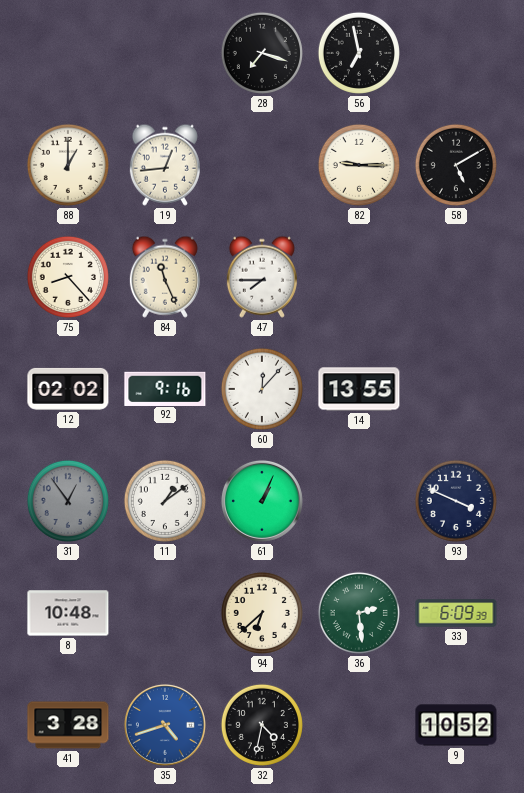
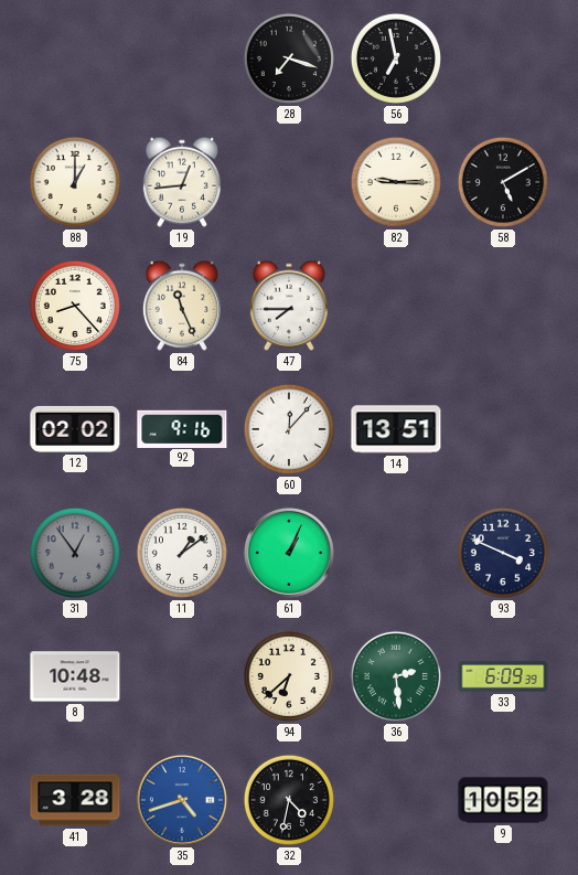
14: 13:55 -> 13:51
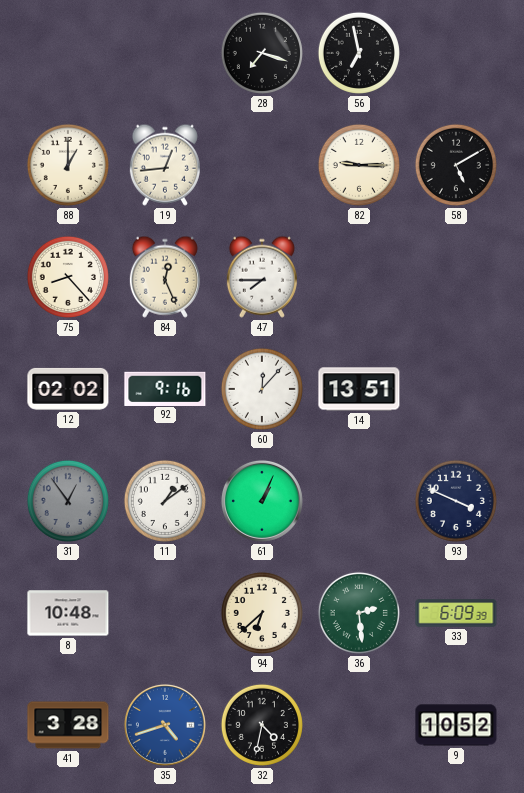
84: 11:26 -> 12:26
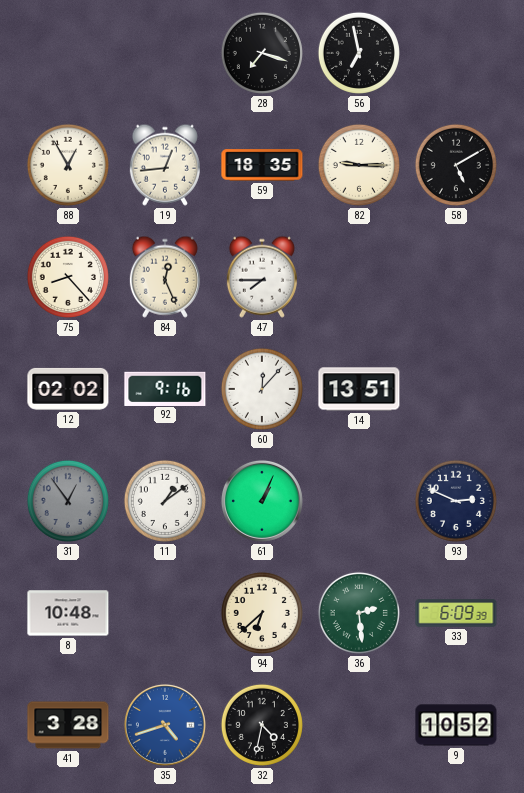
88: 1:00 -> 12:55
59: none -> 18:35
93: 3:49 -> 2:49
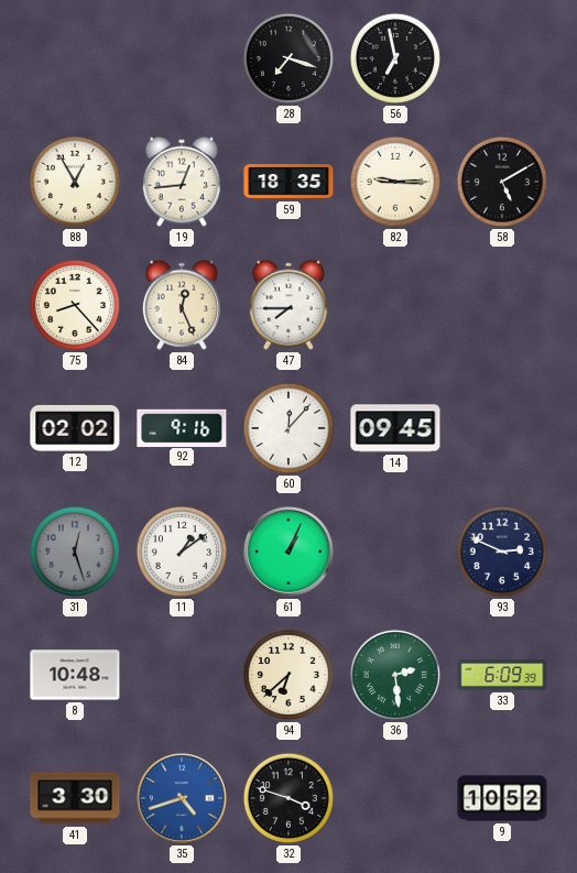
14: 13:51 -> 09:45
31: 12:54 -> 12:27
41: 3:28 -> 3:30
32: 4:32 -> 3:48
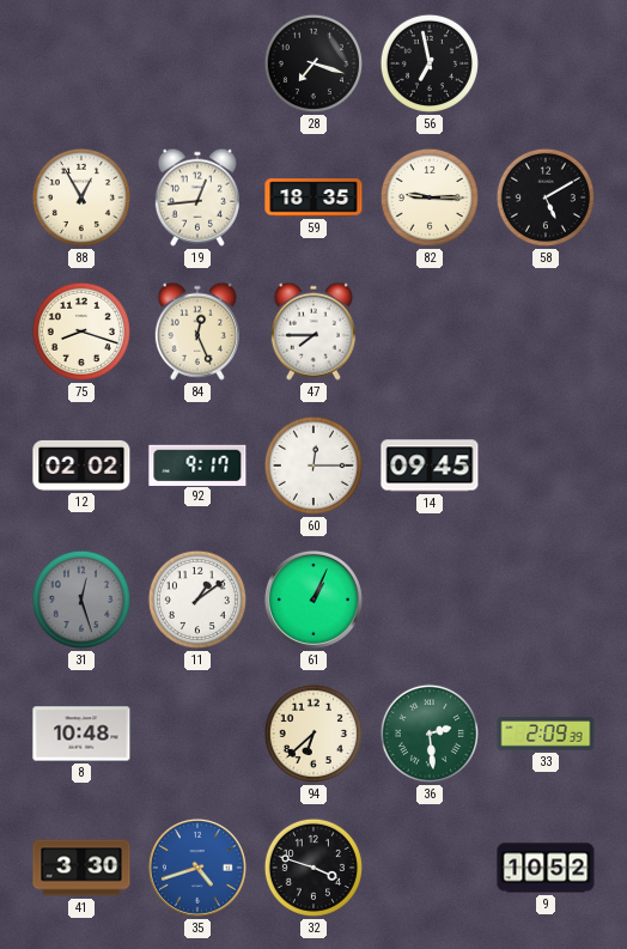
75: 8:23 -> 8:18
92: 9:16 -> 9:17
60: 12:07 -> 12:15
93: 2:49 -> none
33: 6:09 -> 2:09
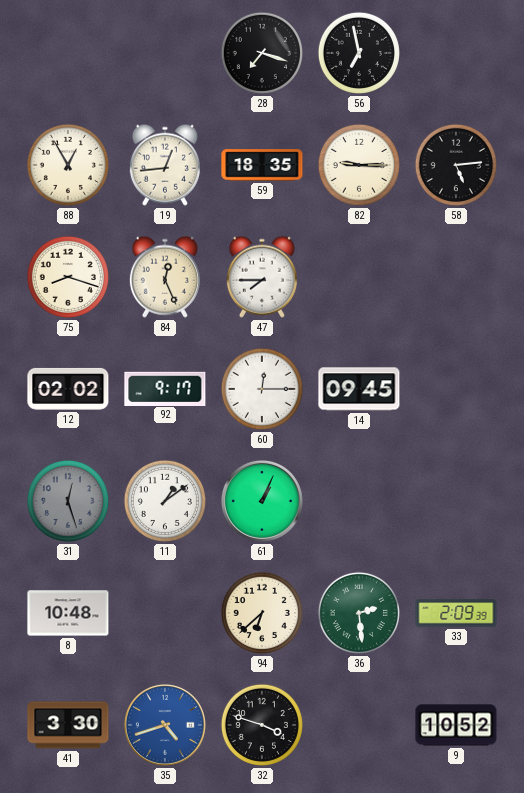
58: 5:10 -> 5:14
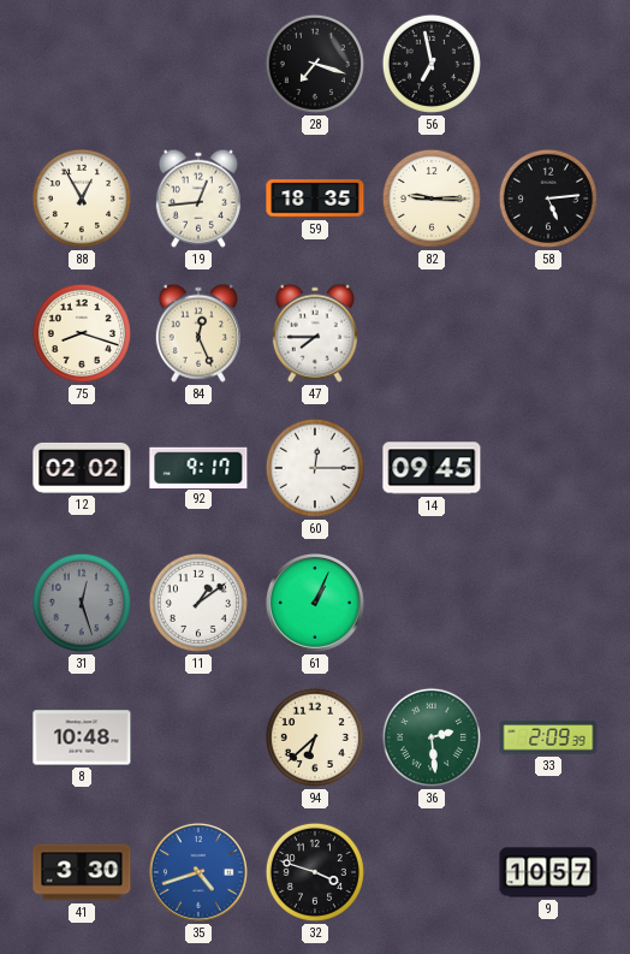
9: 10:52 -> 10:57
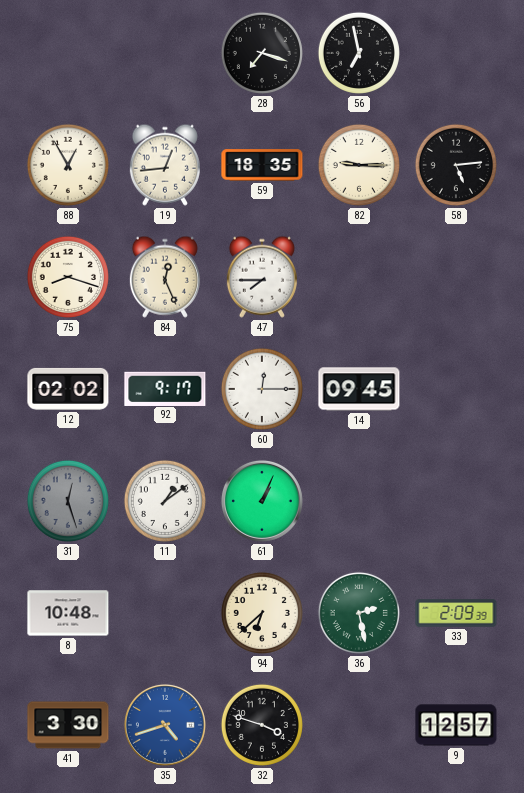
36: 2:29 -> 2:28
9: 10:57 -> 12:57
